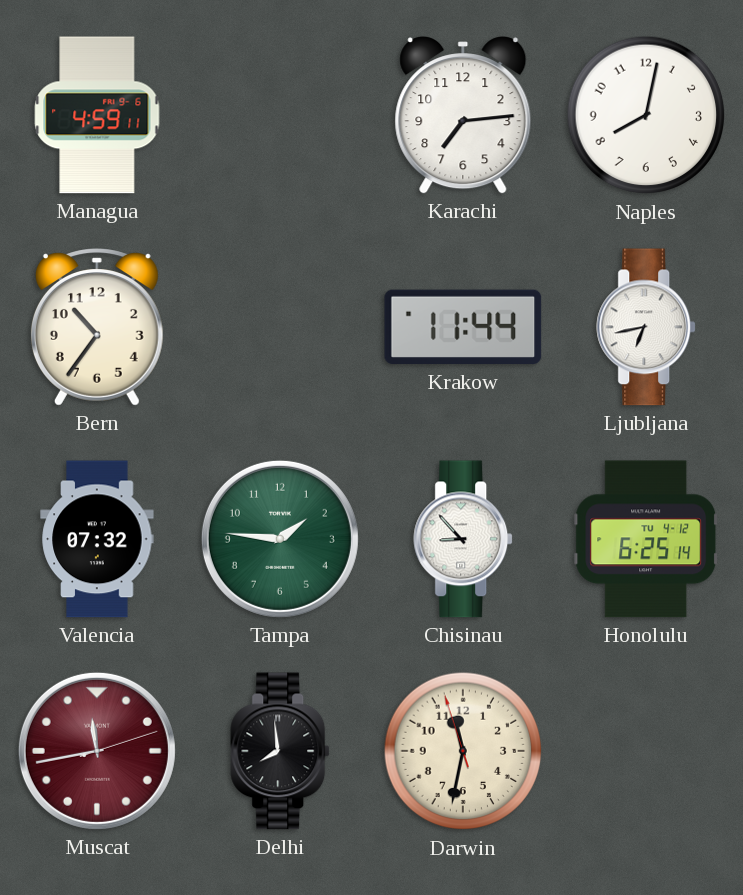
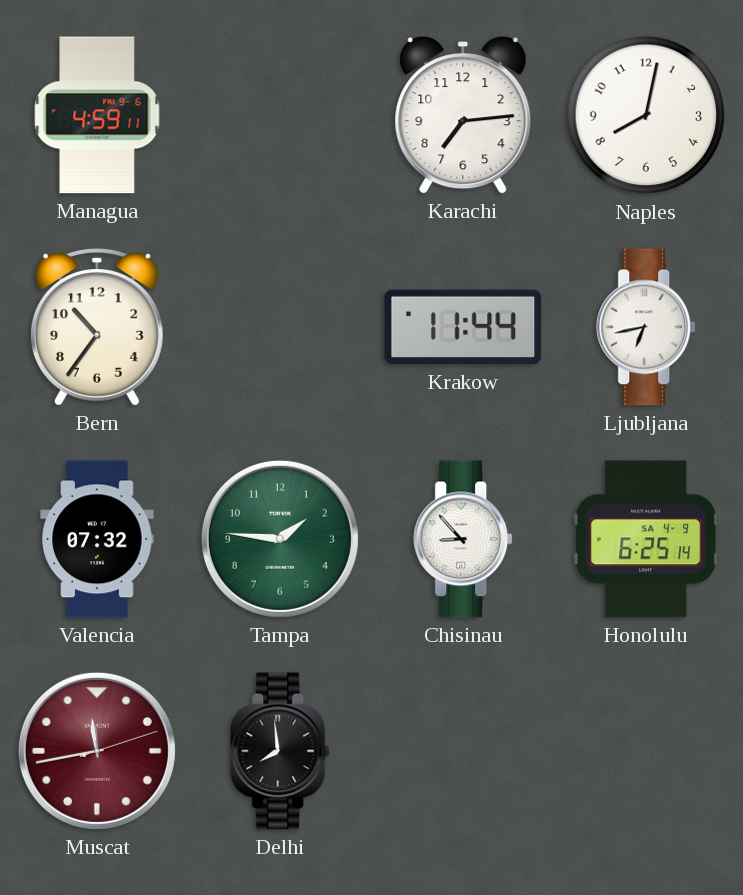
Honolulu date: TU 4-12 -> SA 4-9
Darwin: 11:31 -> none
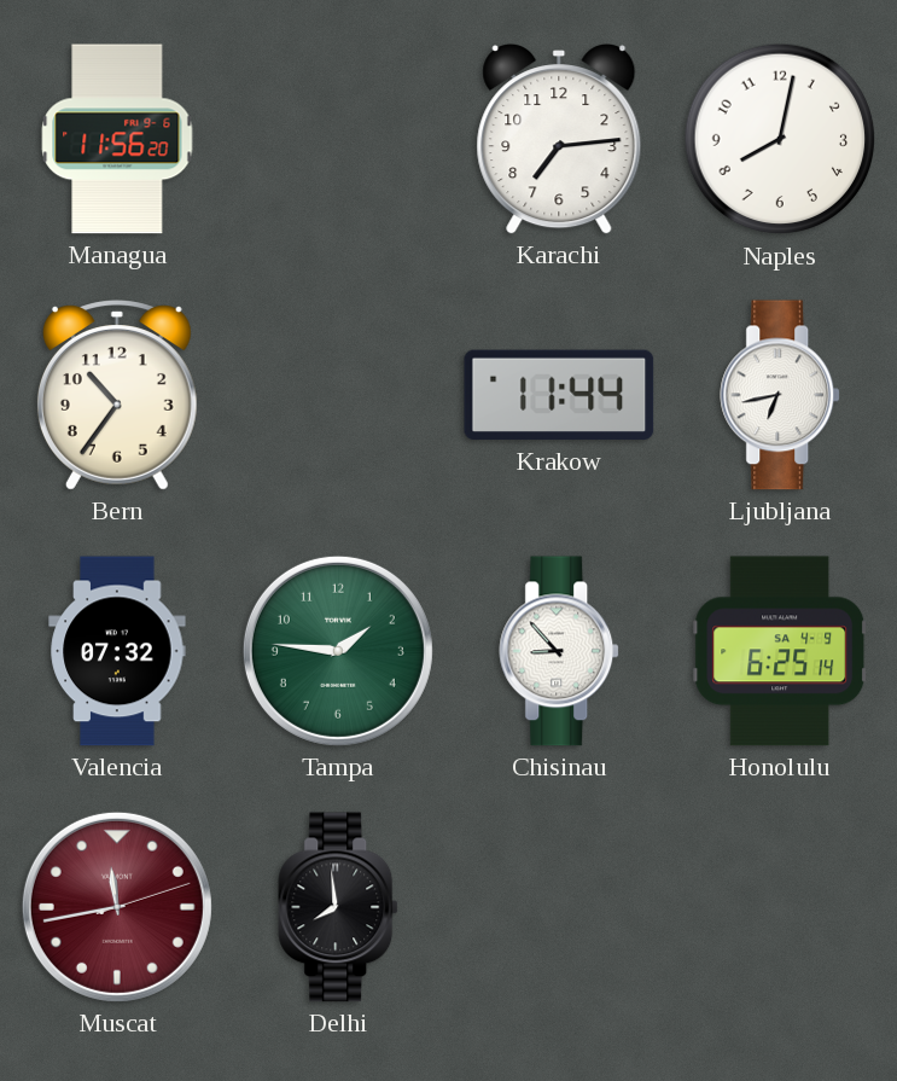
Managua: 4:59 -> 11:56
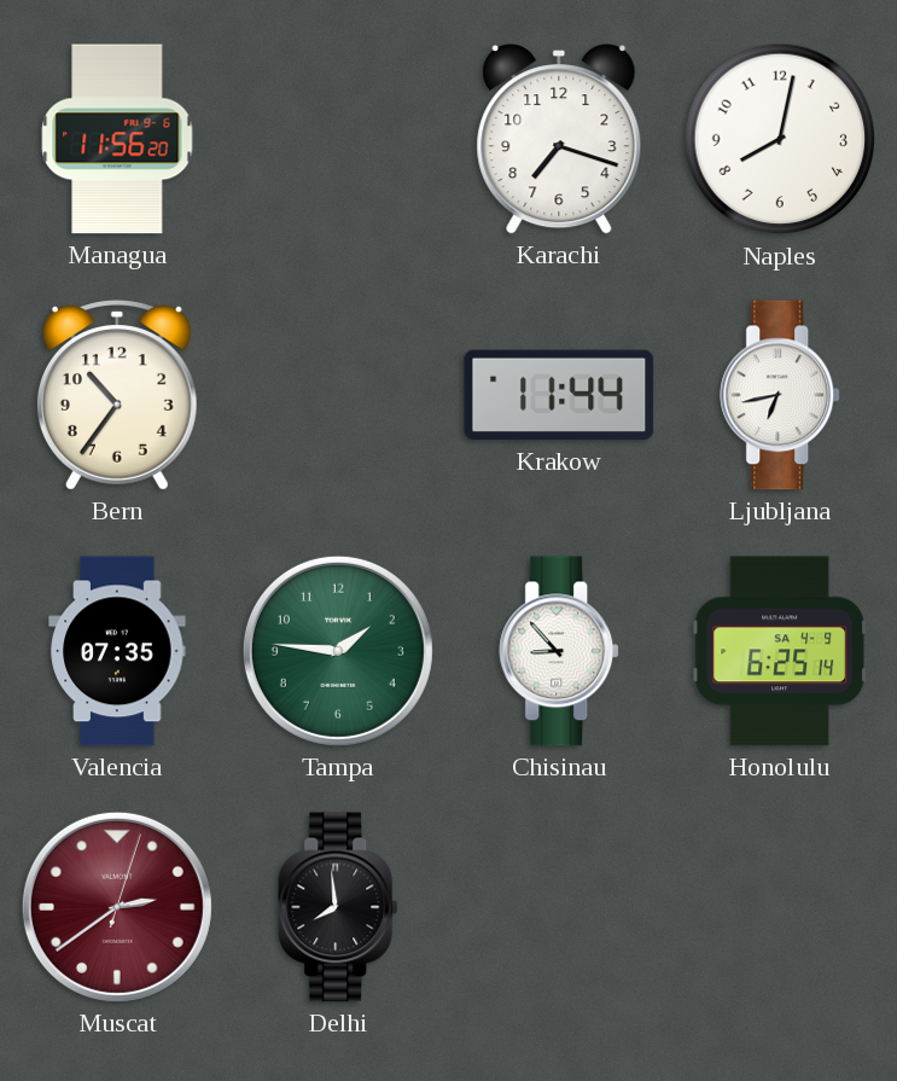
Karachi: 7:14 -> 7:18
Valencia: 07:32 -> 07:35
Muscat: 11:43 -> 2:39
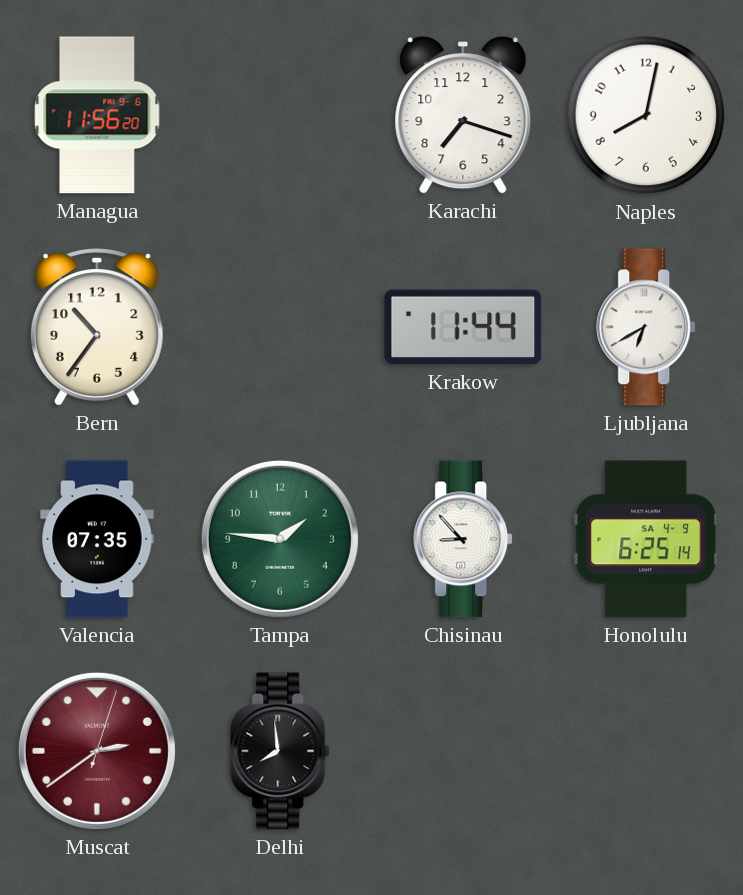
Ljubljana: 6:43 -> 6:40
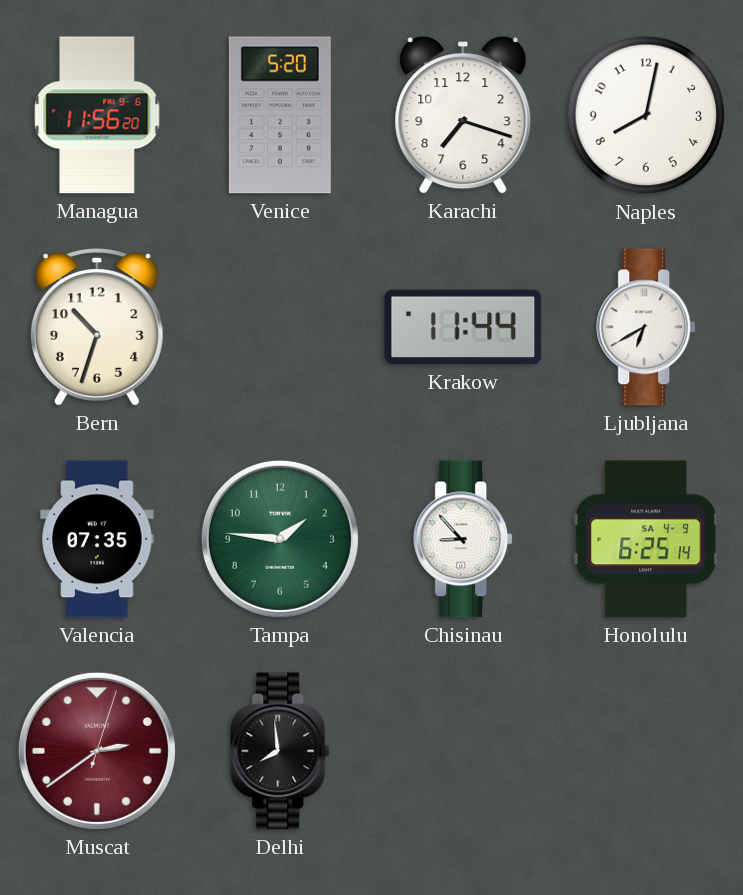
Venice: none -> 5:20
Bern: 10:36 -> 10:33
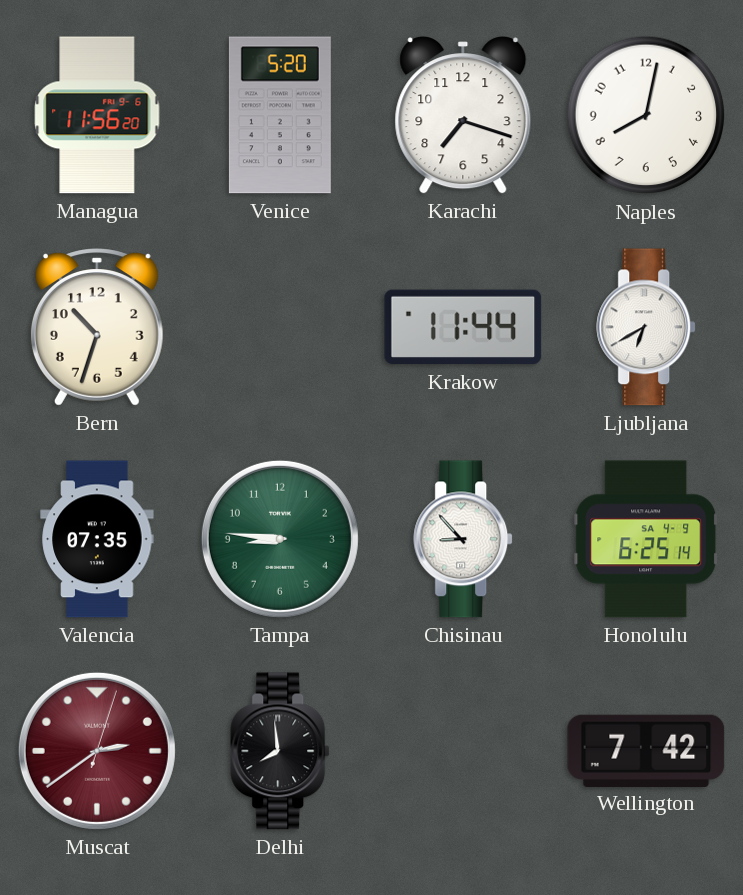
Tampa: 1:46 -> 8:46
Wellington: none -> 7:42
